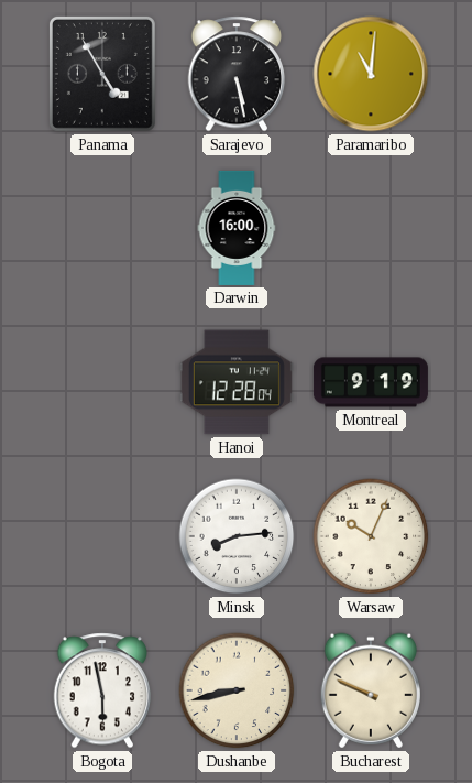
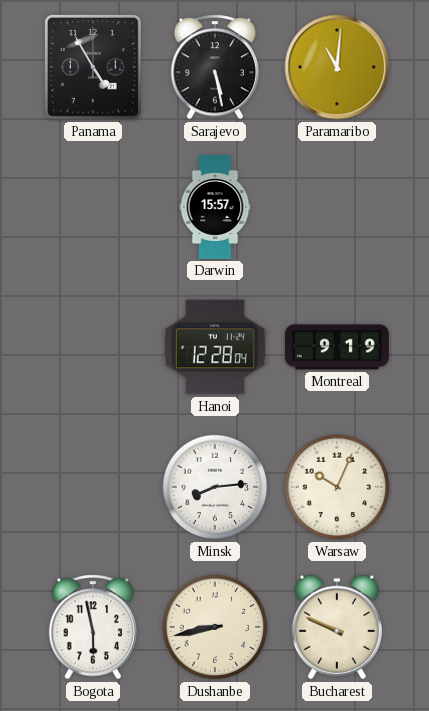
Darwin: 16:00 -> 15:57
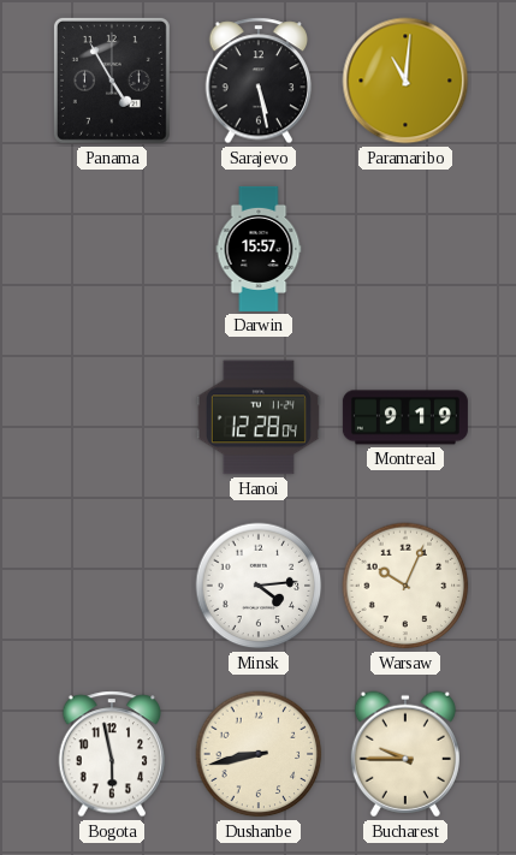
Minsk: 8:14 -> 4:14
Bucharest: 9:49 -> 9:45
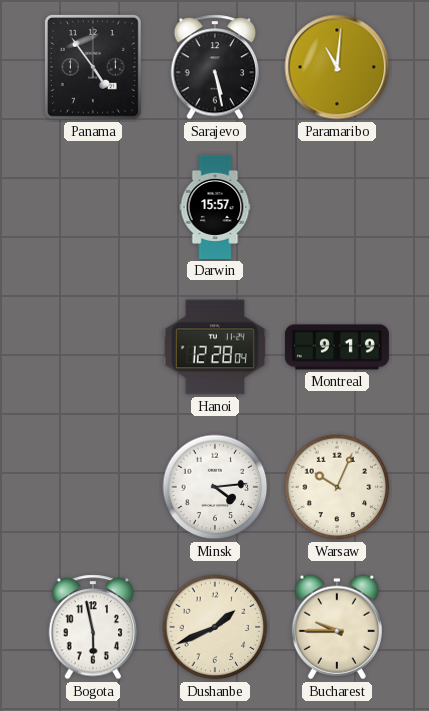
Panama: 4:55 -> 4:54
Dushanbe: 8:43 -> 1:41
